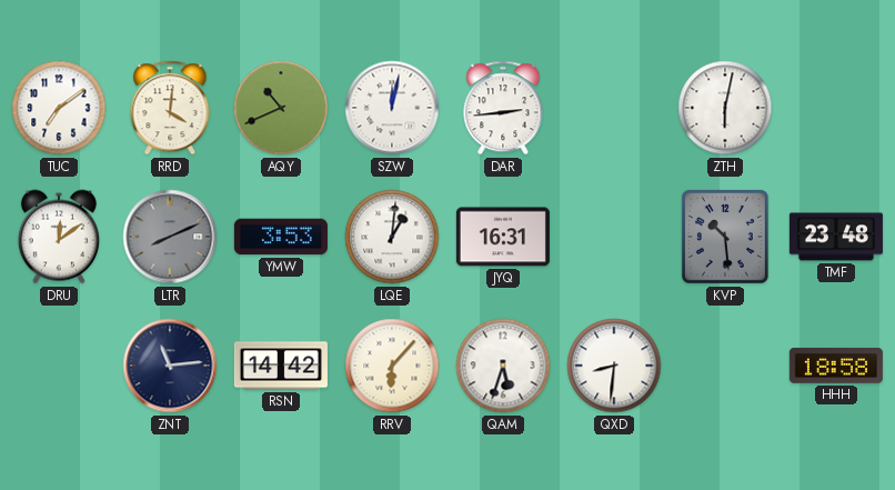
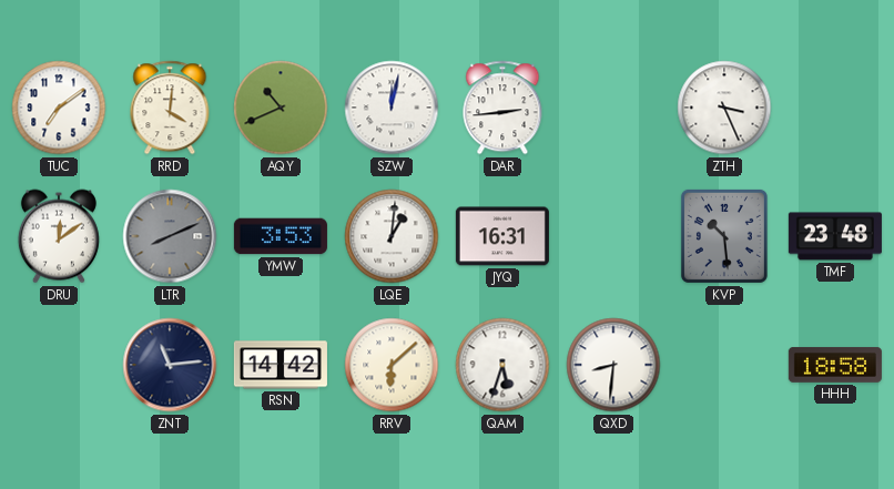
ZTH: 6:02 -> 3:26
RRV: 6:07 -> 6:08
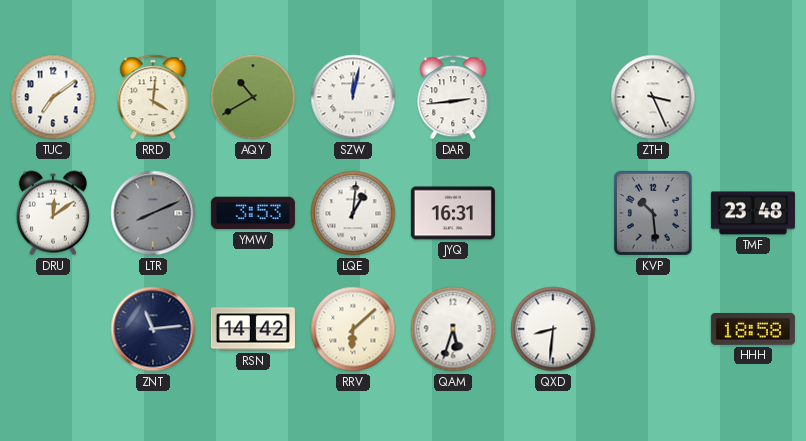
AQY: 10:41 -> 10:40
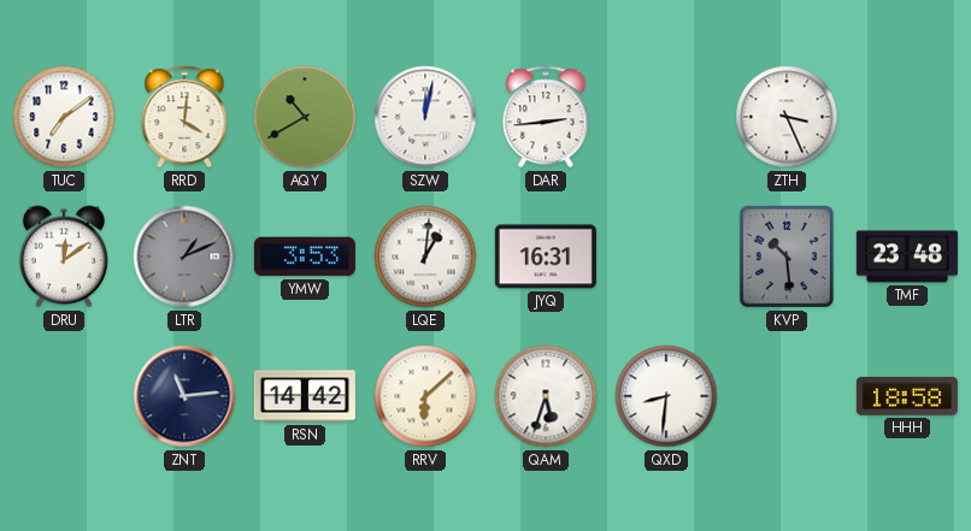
LTR: 8:11 -> 1:11
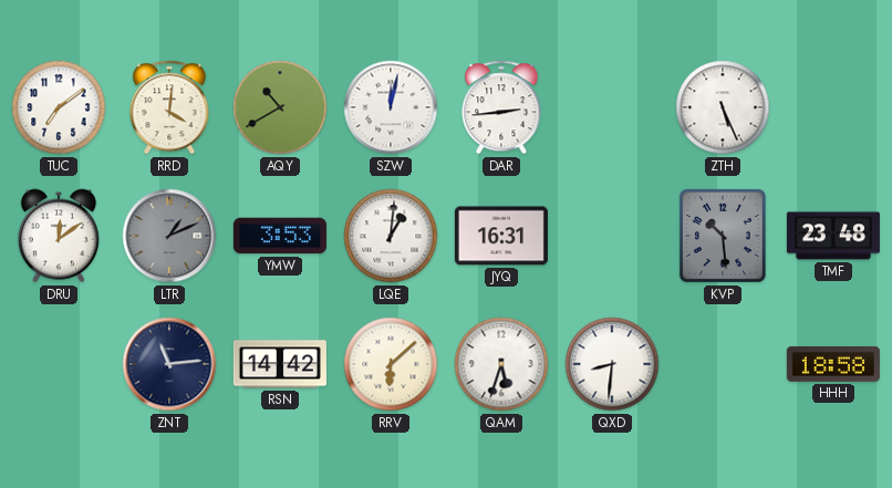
ZTH: 3:26 -> 5:26
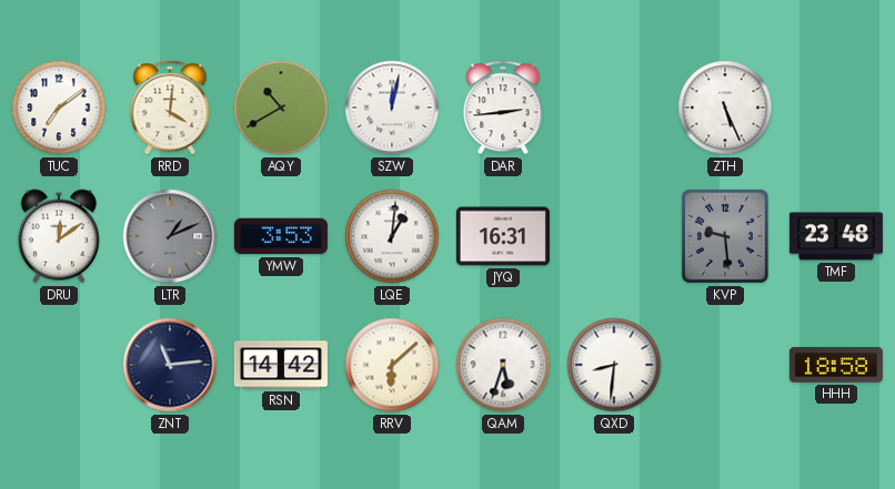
KVP: 10:29 -> 9:29
